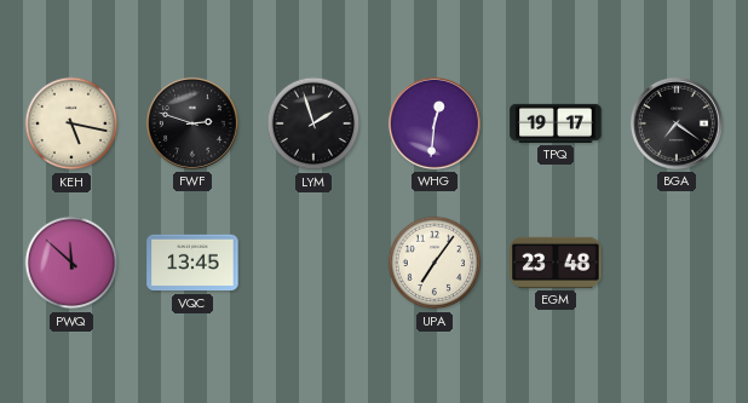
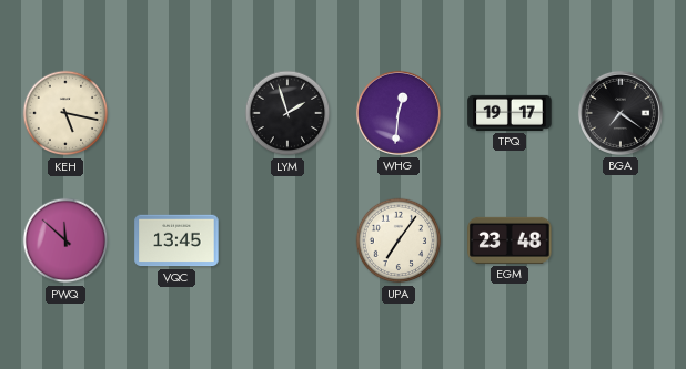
FWF: 2:48 -> none
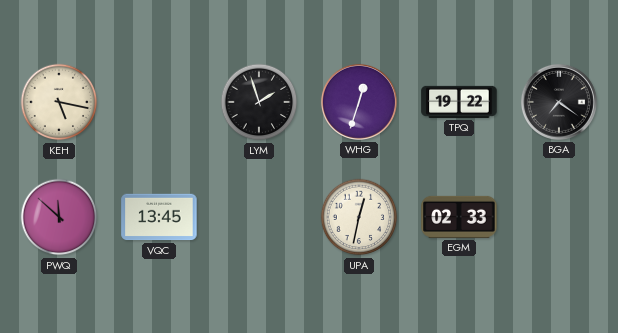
WHG: 12:31 -> 12:33
TPQ: 19:17 -> 19:22
UPA: 7:06 -> 12:32
EGM: 23:48 -> 02:33
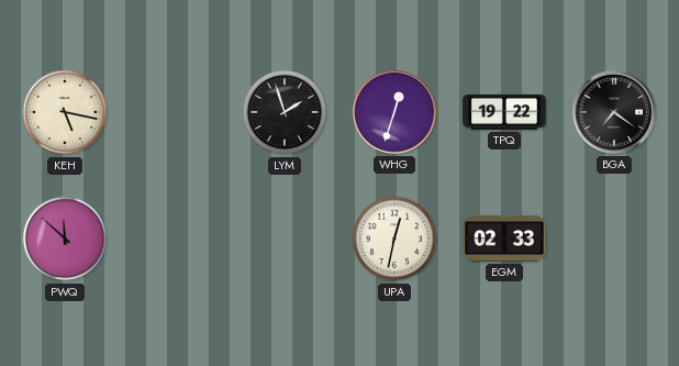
VQC: 13:45 -> none
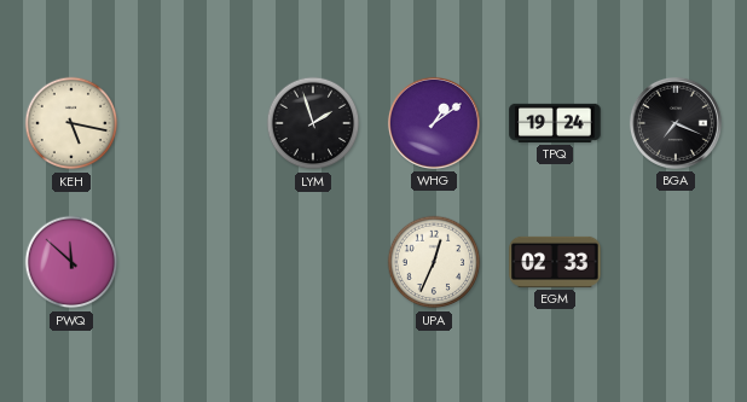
WHG: 12:33 -> 1:09
TPQ: 19:22 -> 19:24
BGA: 7:21 -> 7:19
UPA: 12:32 -> 12:34
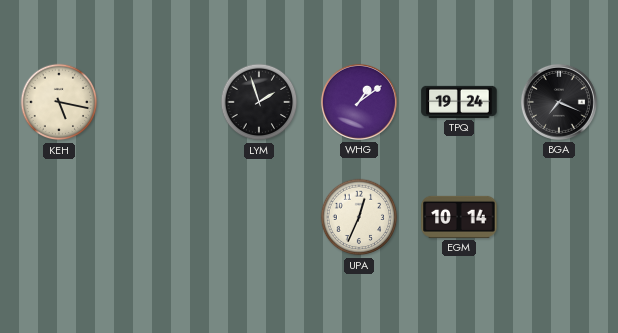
PWQ: 11:52 -> none
EGM: 02:33 -> 10:14
